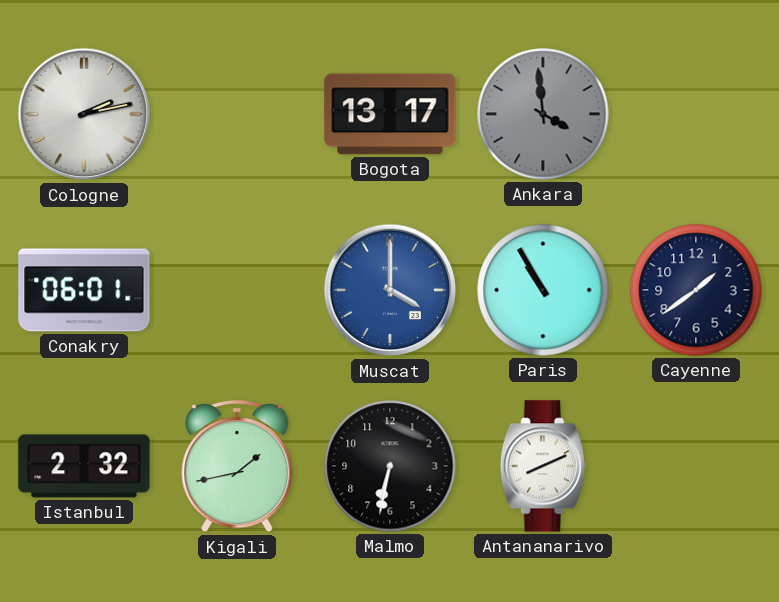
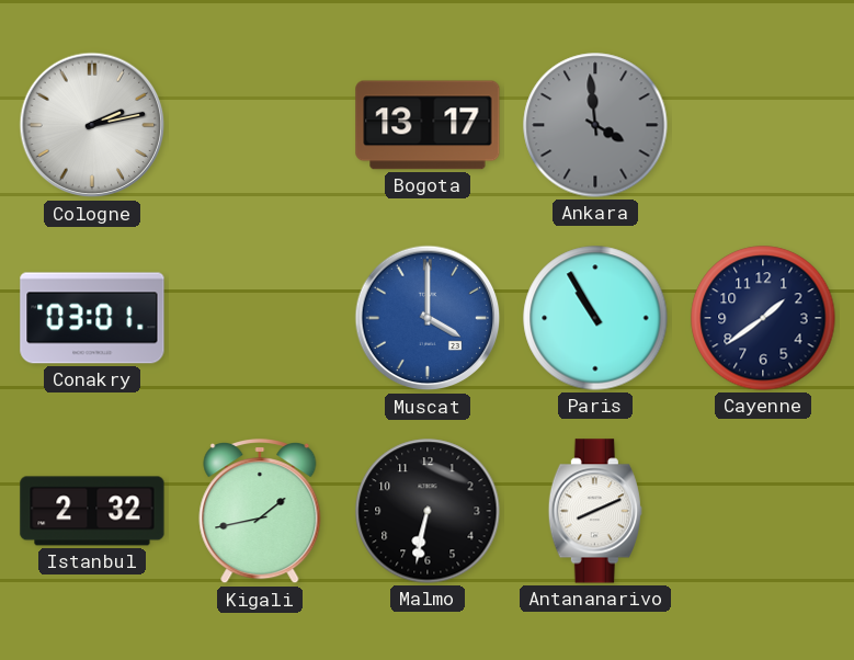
Conakry: 06:01 -> 03:01
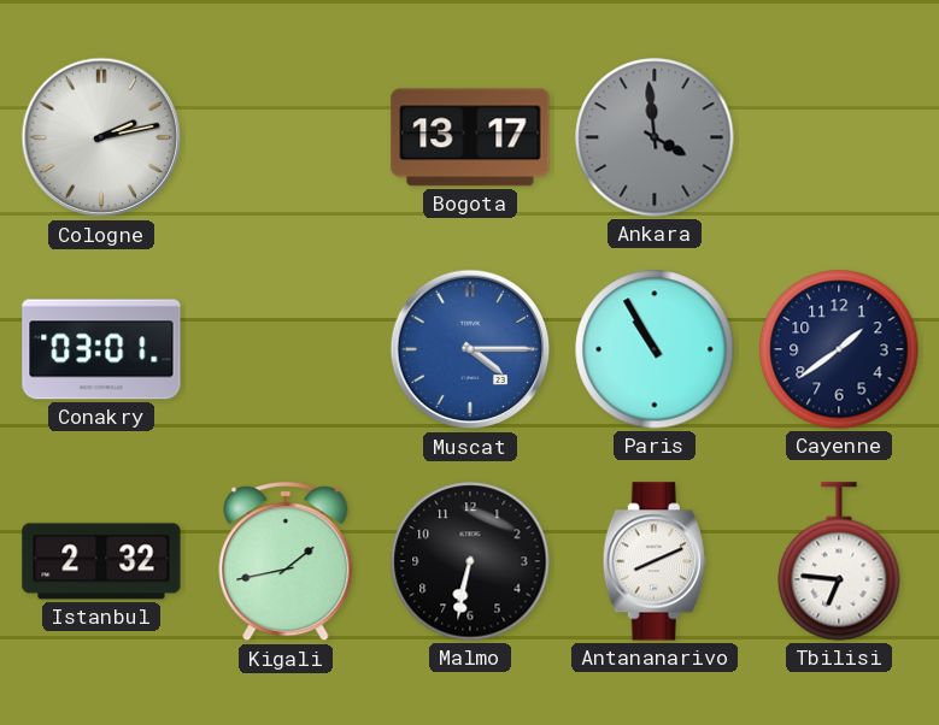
Muscat: 4:00 -> 4:15
Tbilisi: none -> 6:46
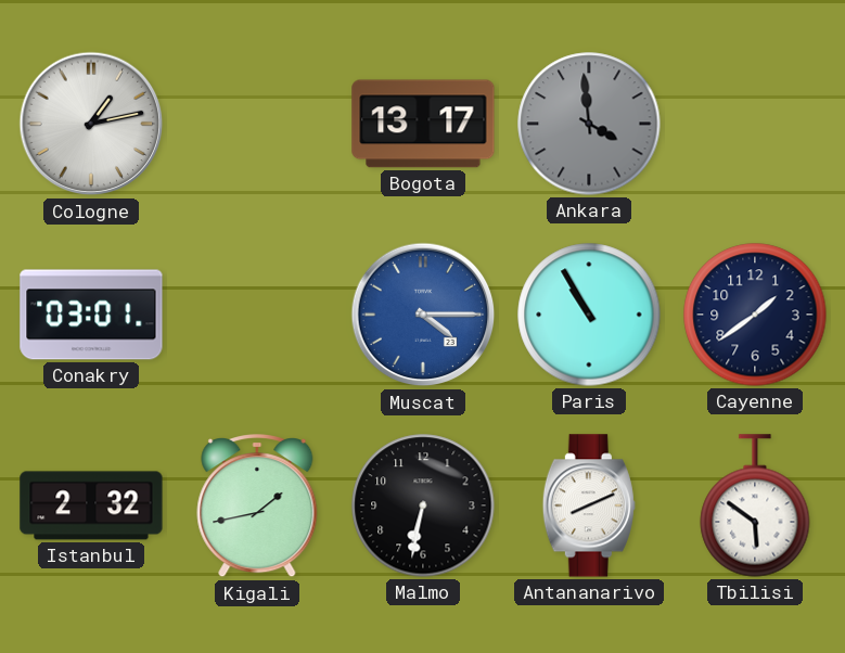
Cologne: 2:13 -> 1:13
Tbilisi: 6:46 -> 5:51
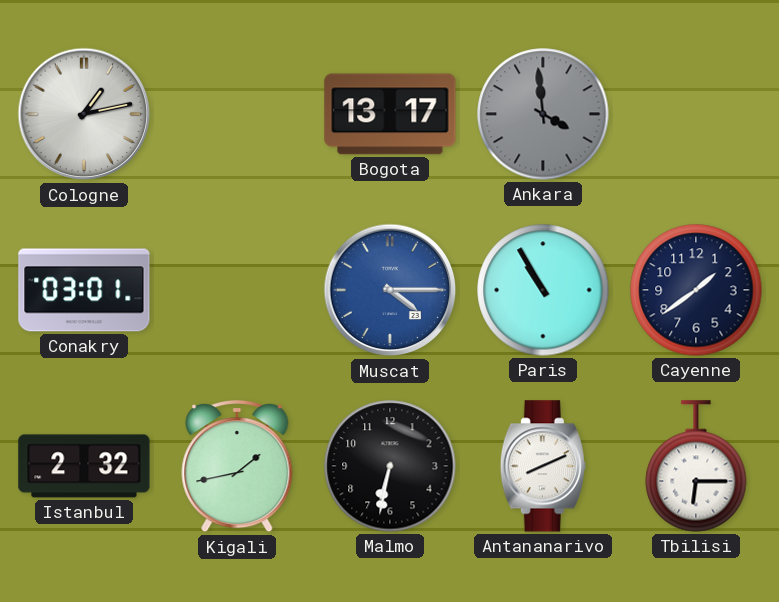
Tbilisi: 5:51 -> 6:15
